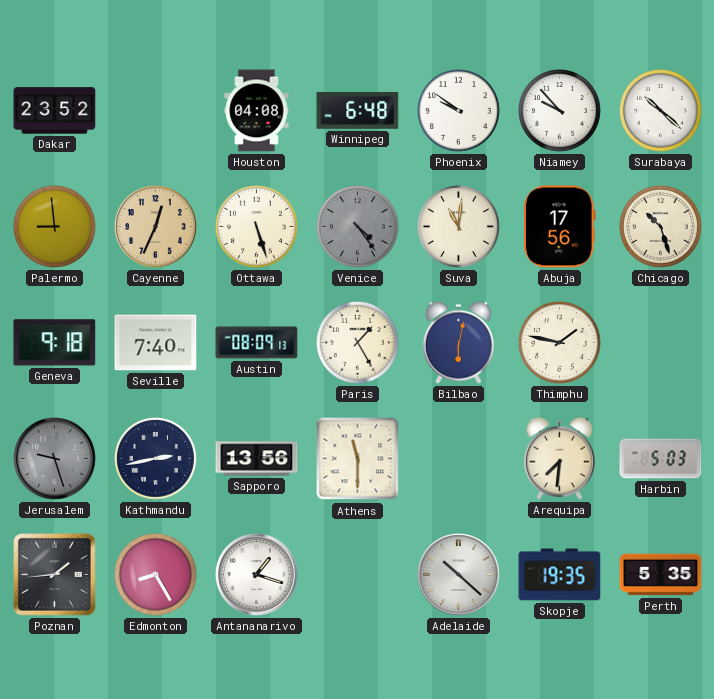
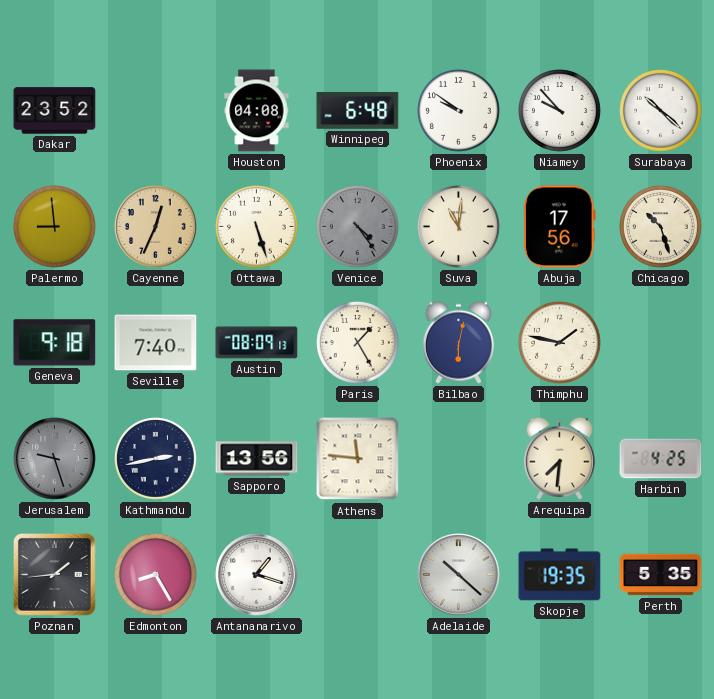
Athens: 11:30 -> 11:46
Harbin: 5:03 -> 4:25
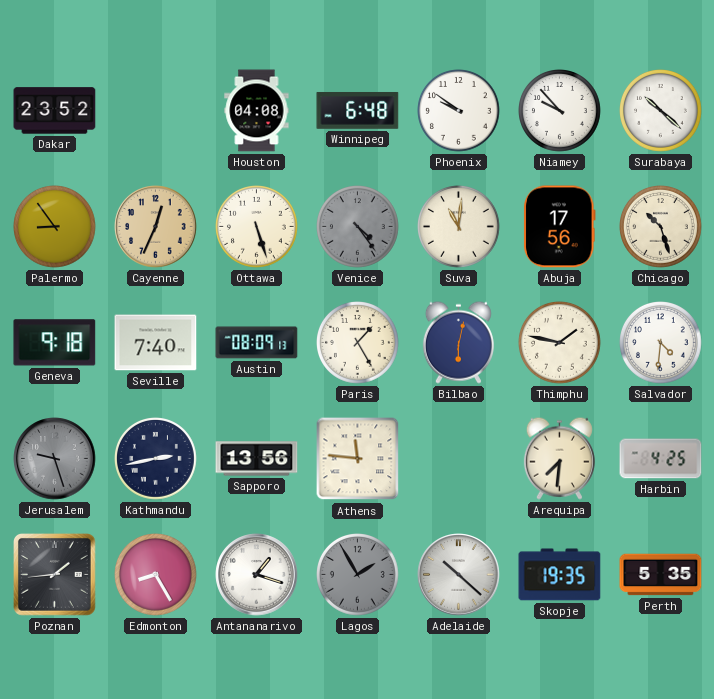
Palermo: 8:59 -> 8:54
Salvador: none -> 4:31
Lagos: none -> 1:55
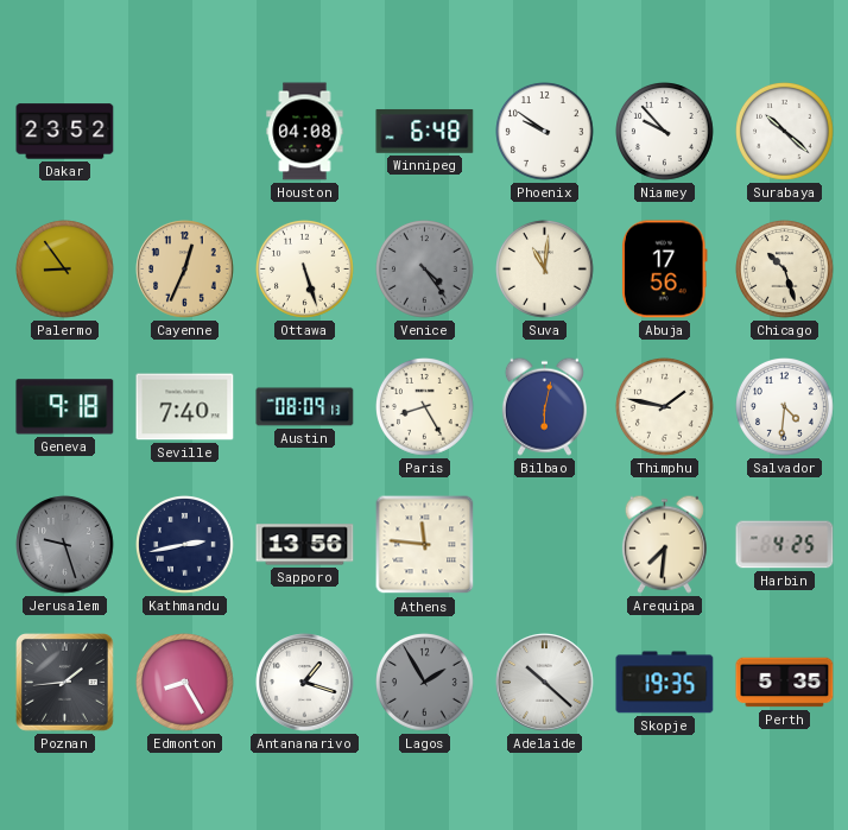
Paris: 1:25 -> 8:25
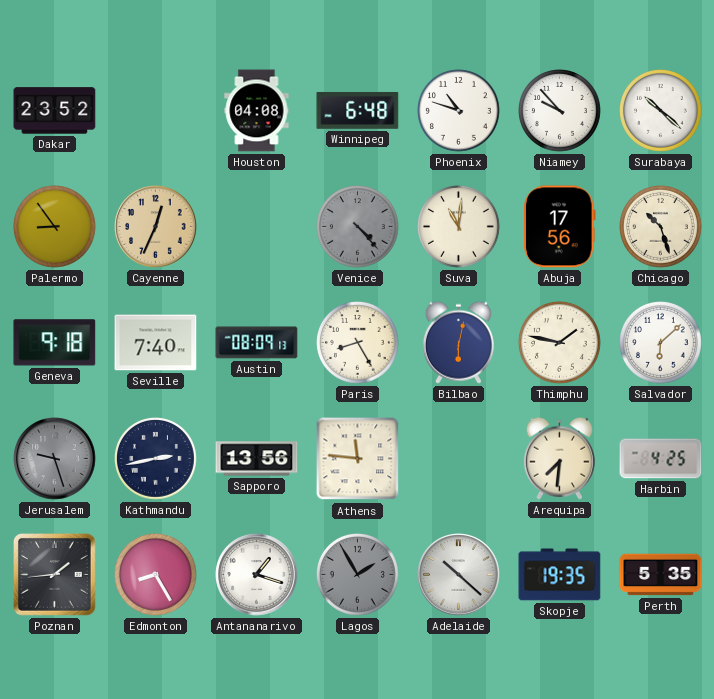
Phoenix: 9:51 -> 10:48
Ottawa: 5:27 -> none
Venice: 4:24 -> 4:23
Salvador: 4:31 -> 6:08
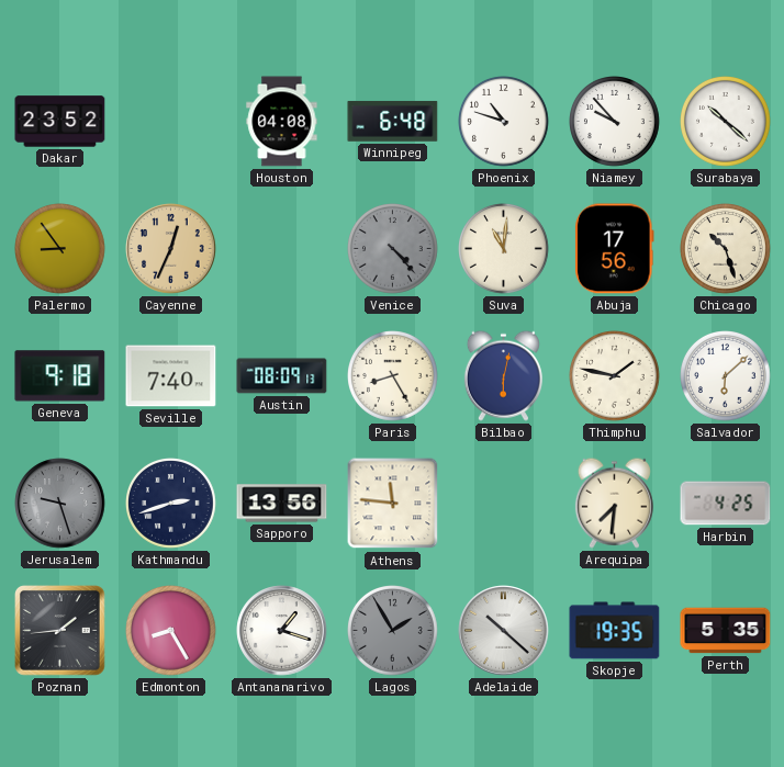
Kathmandu: 2:43 -> 2:42
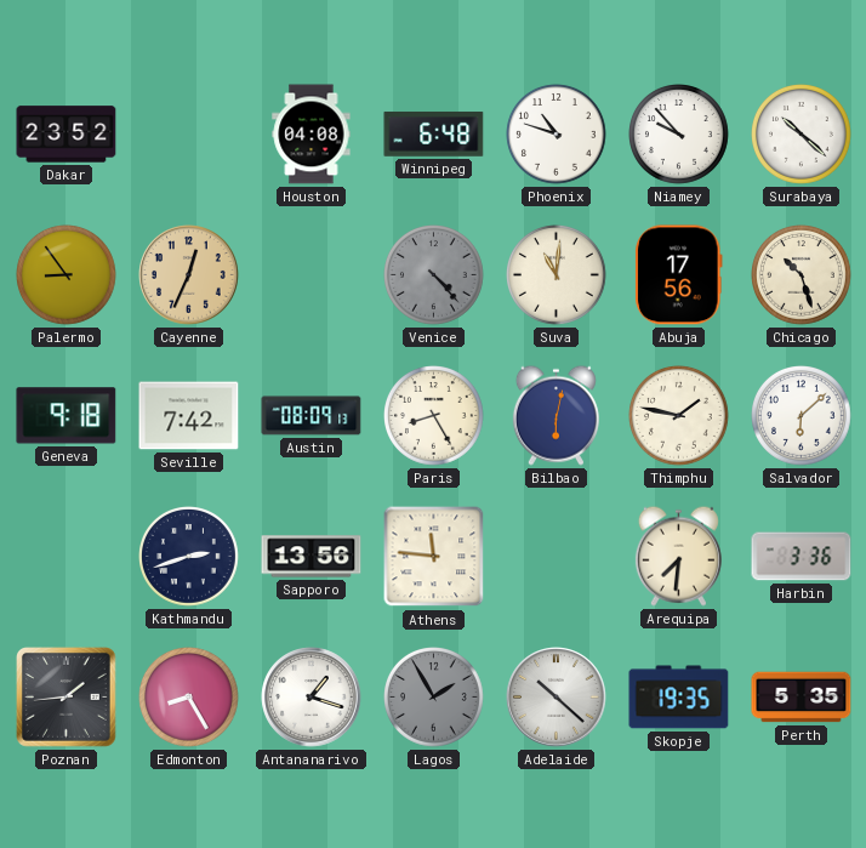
Seville: 7:40 -> 7:42
Jerusalem: 9:27 -> none
Harbin: 4:25 -> 3:36
